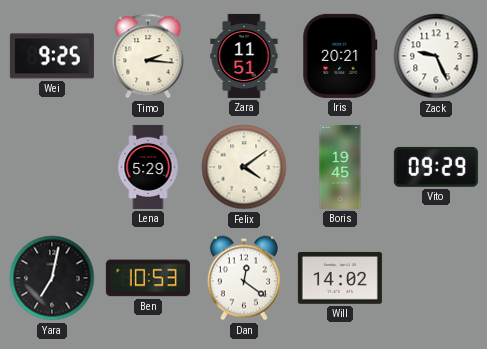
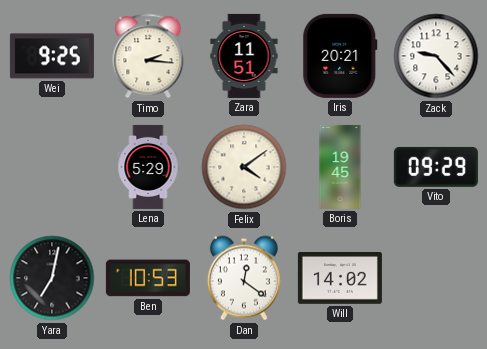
Zack: 9:26 -> 9:23
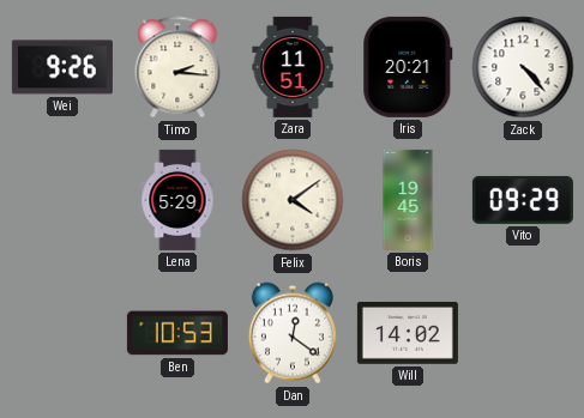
Wei: 9:25 -> 9:26
Zack: 9:23 -> 4:23
Yara: 7:02 -> none
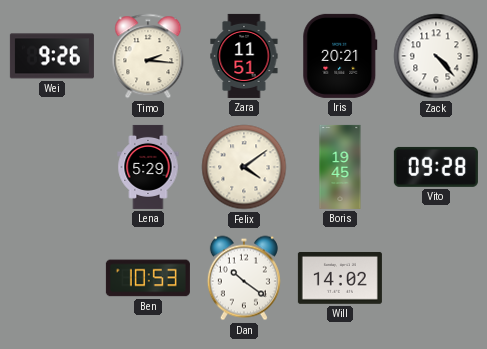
Vito: 09:29 -> 09:28
Dan: 12:21 -> 10:21
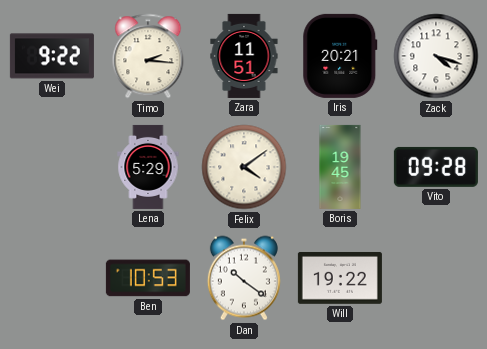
Wei: 9:26 -> 9:22
Zack: 4:23 -> 4:18
Will: 14:02 -> 19:22
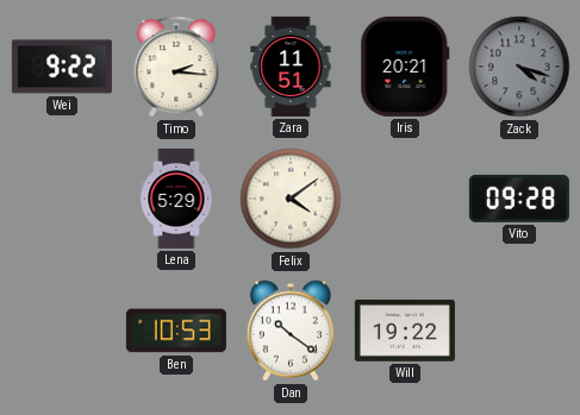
Zack dial: white -> grey
Boris: 19:45 -> none
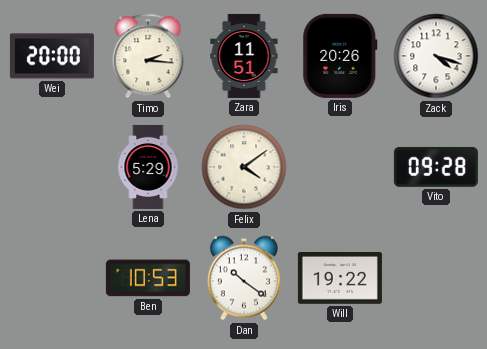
Wei: 9:22 -> 20:00
Iris: 20:21 -> 20:26
Zack dial: grey -> white
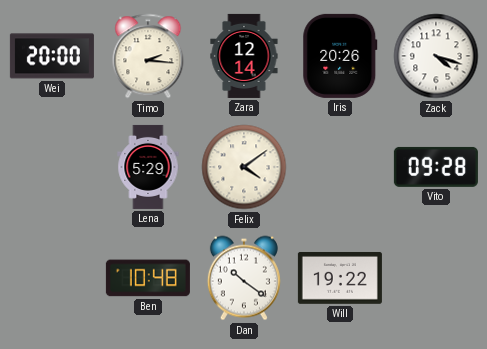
Zara: 11:51 -> 12:14
Ben: 10:53 -> 10:48
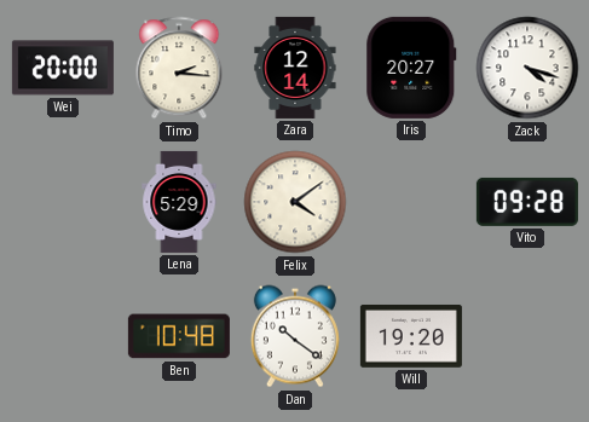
Iris: 20:26 -> 20:27
Will: 19:22 -> 19:20
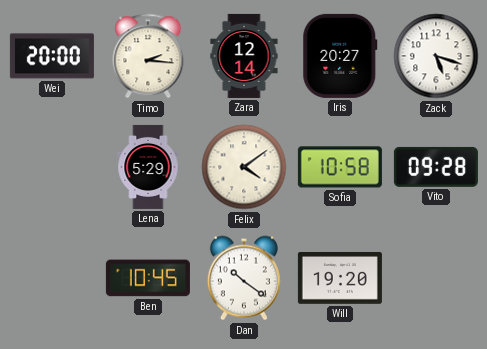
Zack: 4:18 -> 5:18
Sofia: none -> 10:58
Ben: 10:48 -> 10:45
